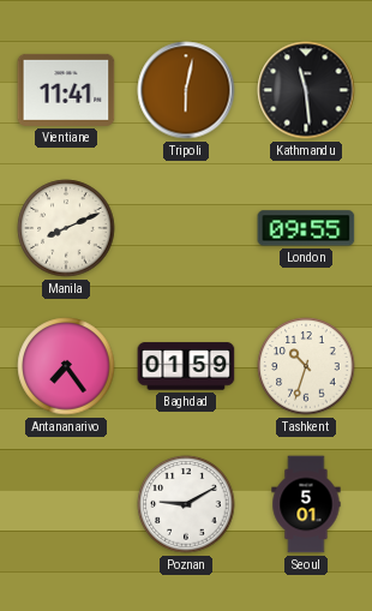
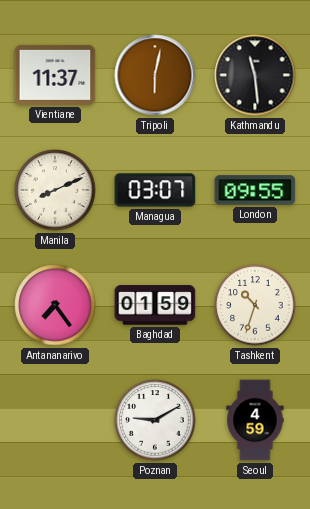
Vientiane: 11:41 -> 11:37
Managua: none -> 03:07
Seoul: 5:01 -> 4:59
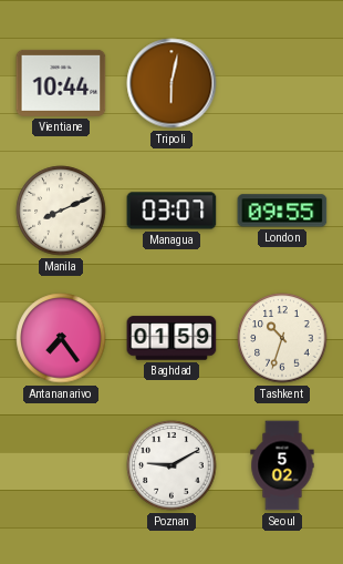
Vientiane: 11:37 -> 10:44
Kathmandu: 11:29 -> none
Seoul: 4:59 -> 5:02
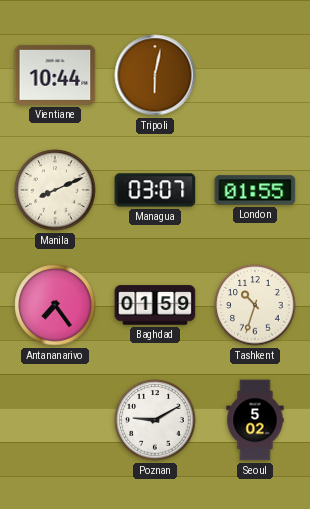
London: 09:55 -> 01:55
